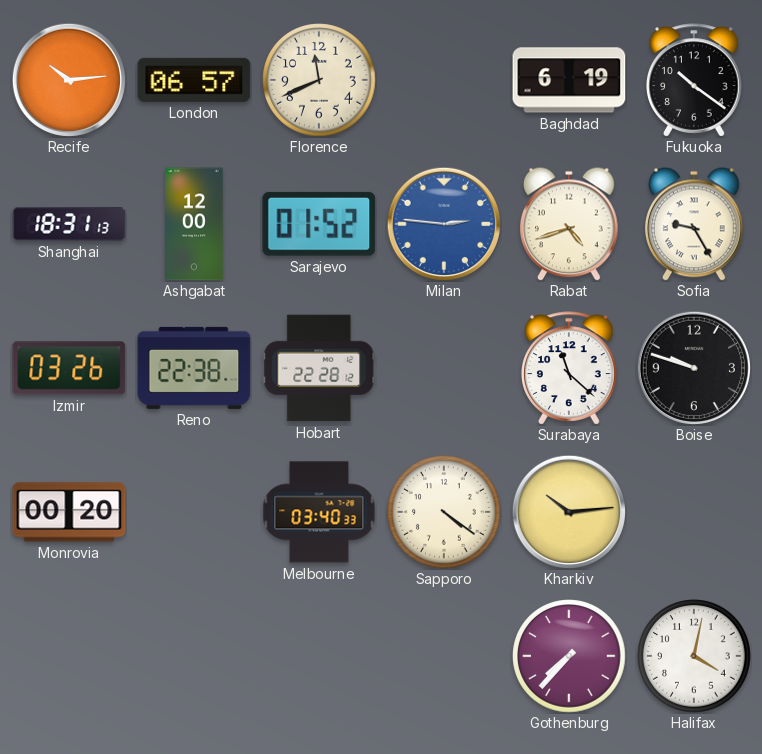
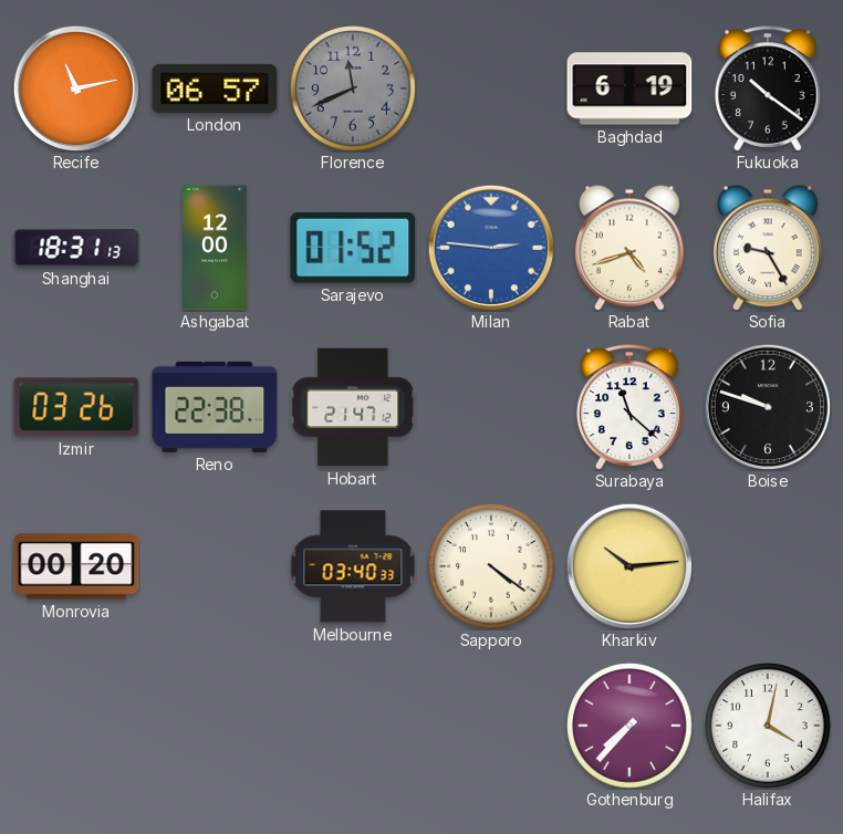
Recife: 10:14 -> 11:13
Florence dial: cream -> grey
Hobart: 22:28 -> 21:47
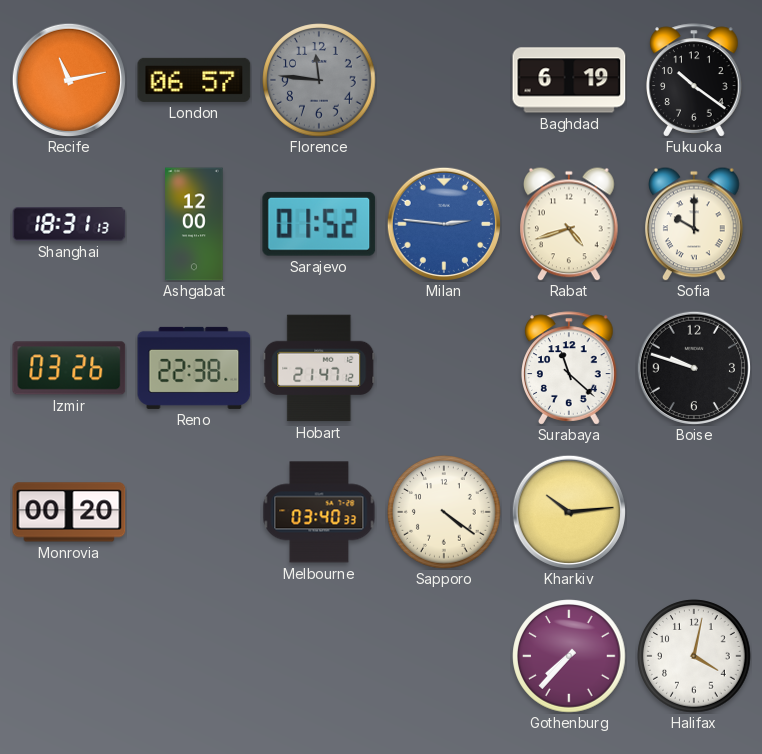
Florence: 11:41 -> 11:46
Sofia: 9:25 -> 10:00
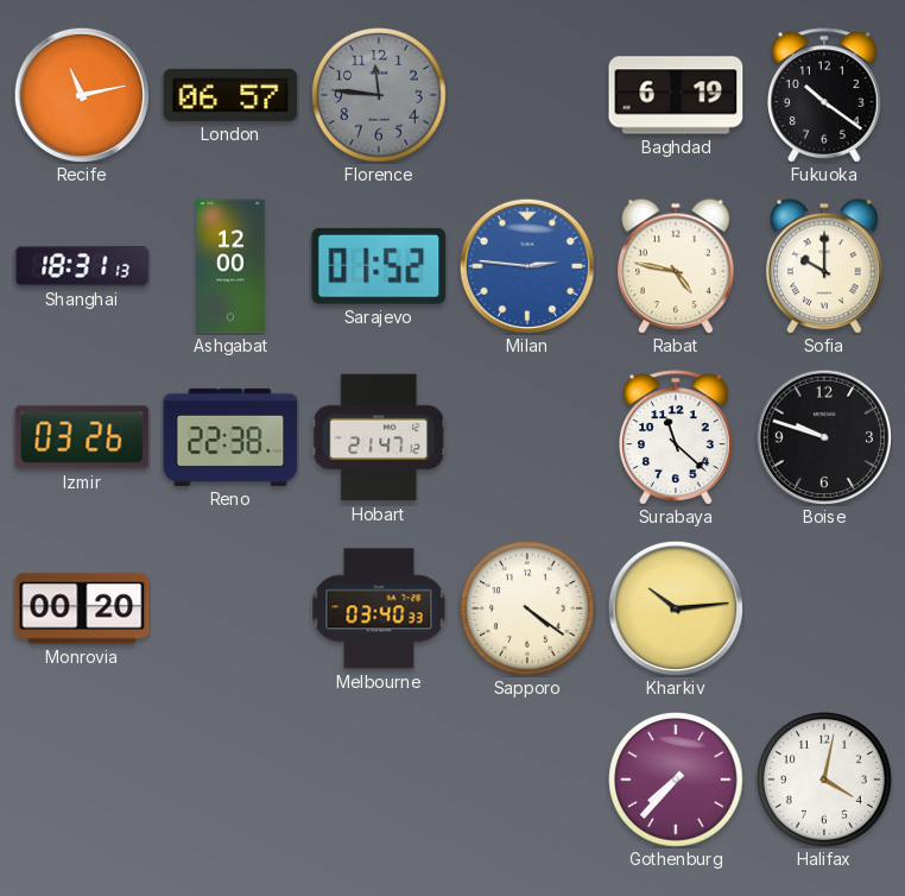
Rabat: 4:42 -> 4:47
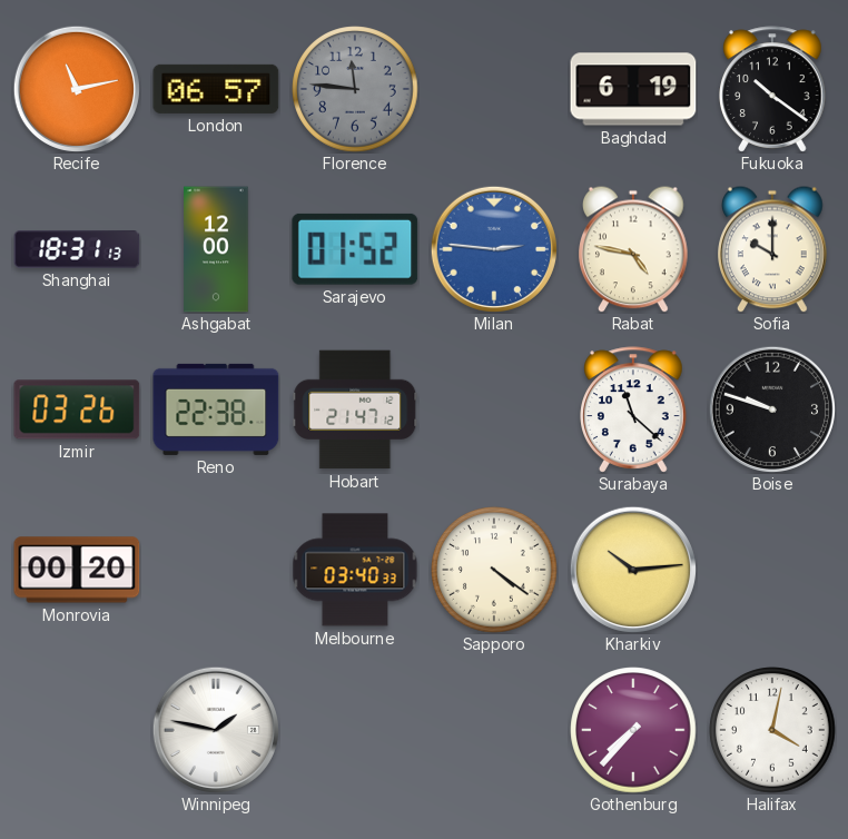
Winnipeg: none -> 1:47
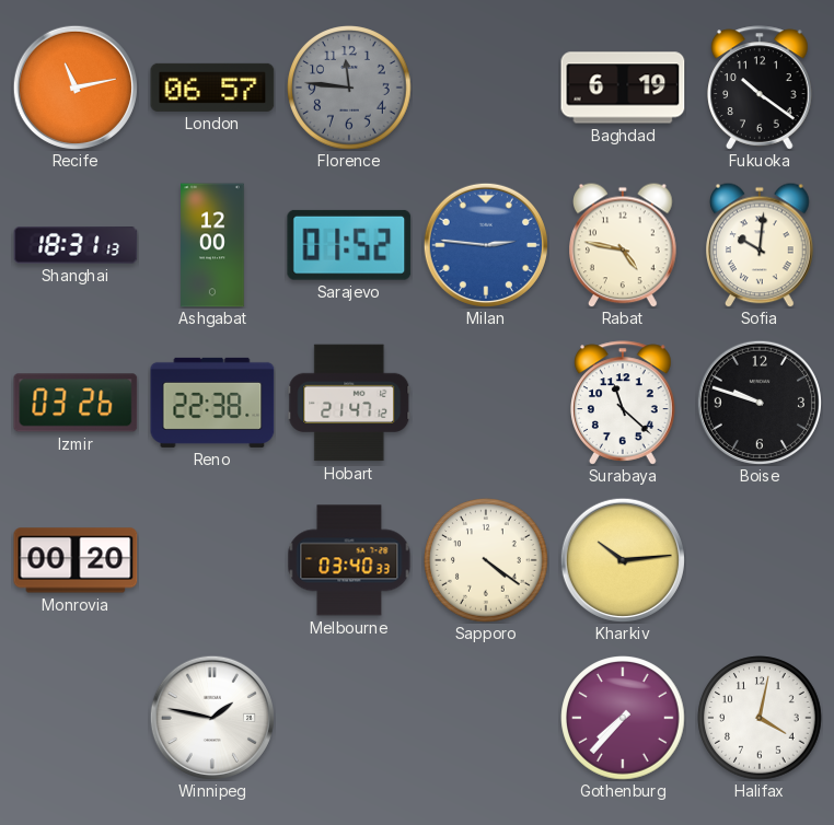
Sofia: 10:00 -> 10:01
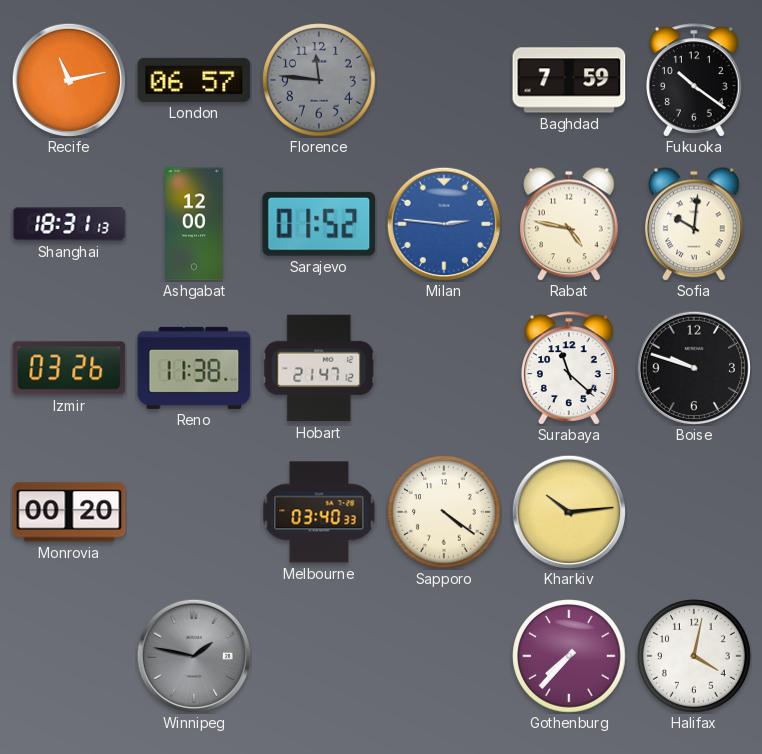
Baghdad: 6:19 -> 7:59
Reno: 22:38 -> 11:38
Winnipeg dial: white -> grey
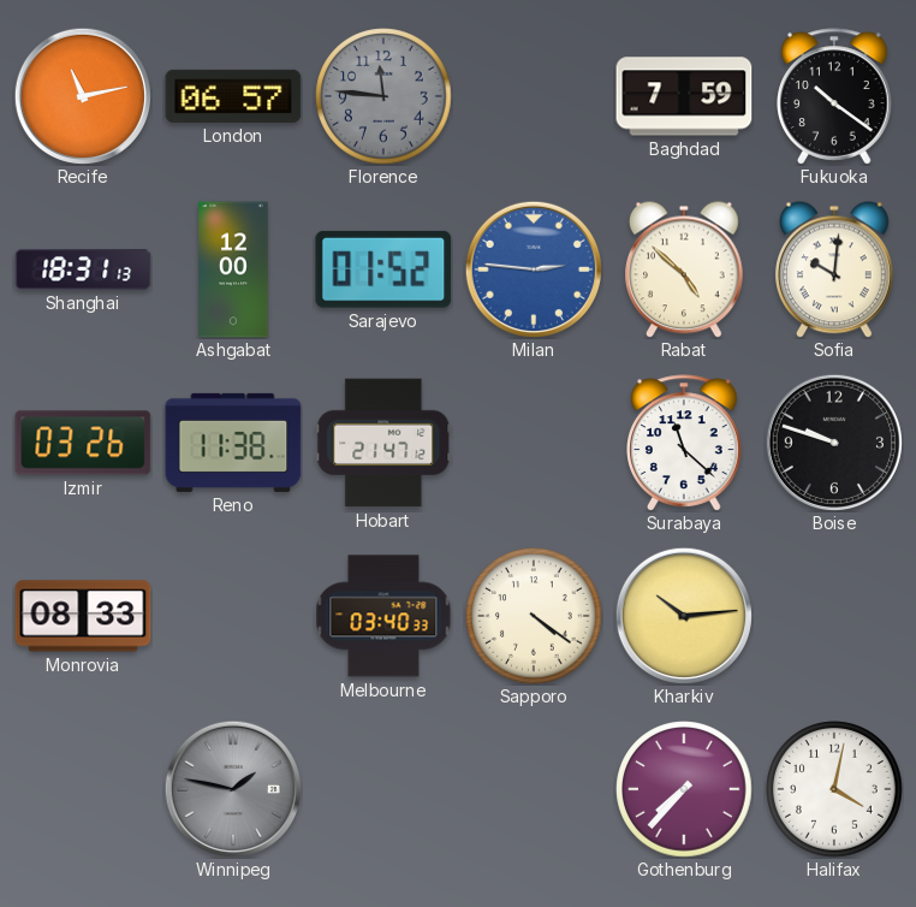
Rabat: 4:47 -> 4:52
Monrovia: 00:20 -> 08:33
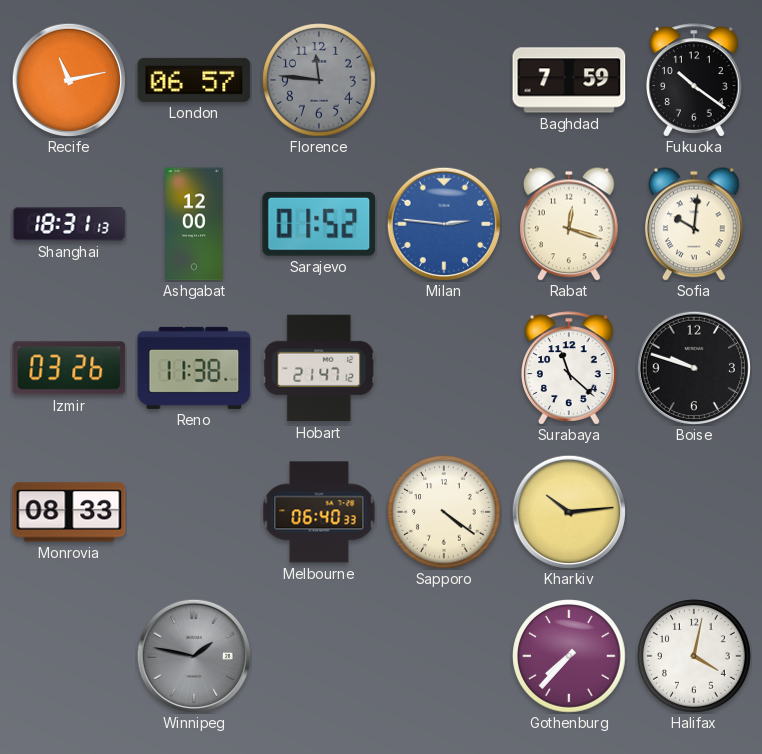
Rabat: 4:52 -> 12:18
Melbourne: 03:40 -> 06:40
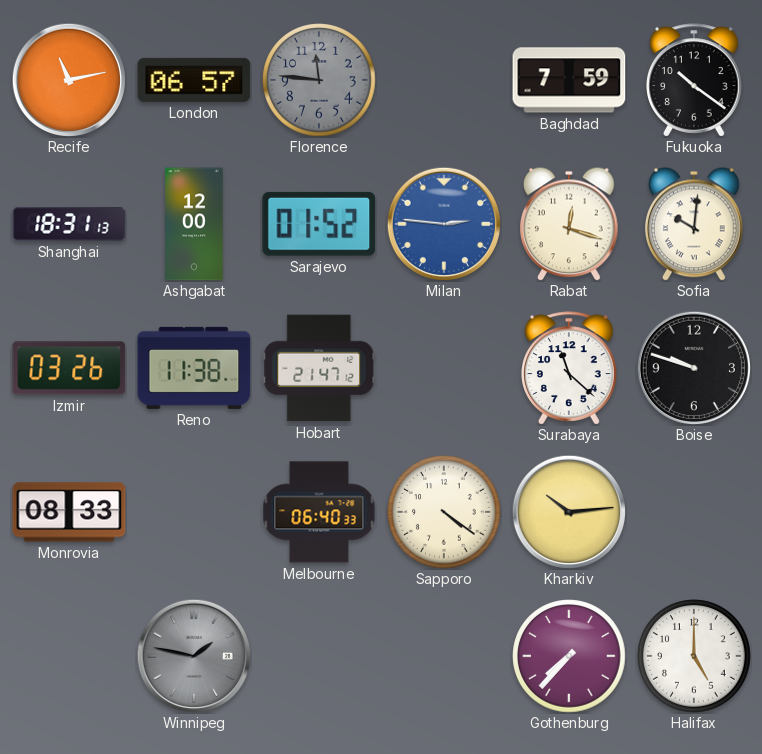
Halifax: 4:02 -> 5:00
